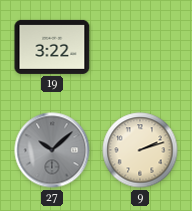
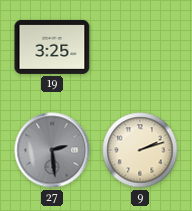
19: 3:22 -> 3:25
27: 10:08 -> 2:29
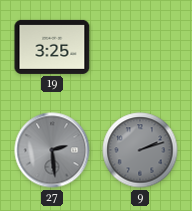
9 dial: cream -> grey
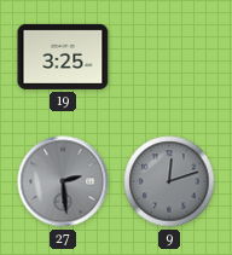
9: 2:12 -> 12:12
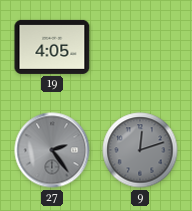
19: 3:25 -> 4:05
27: 2:29 -> 2:24
